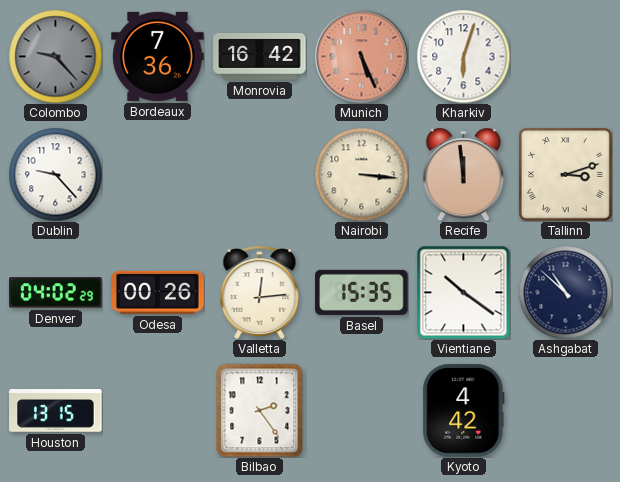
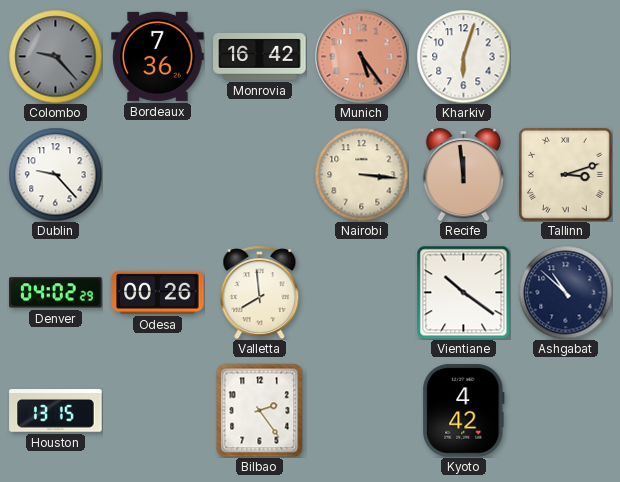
Munich: 5:26 -> 5:24
Valletta: 12:14 -> 7:59
Basel: 15:35 -> none
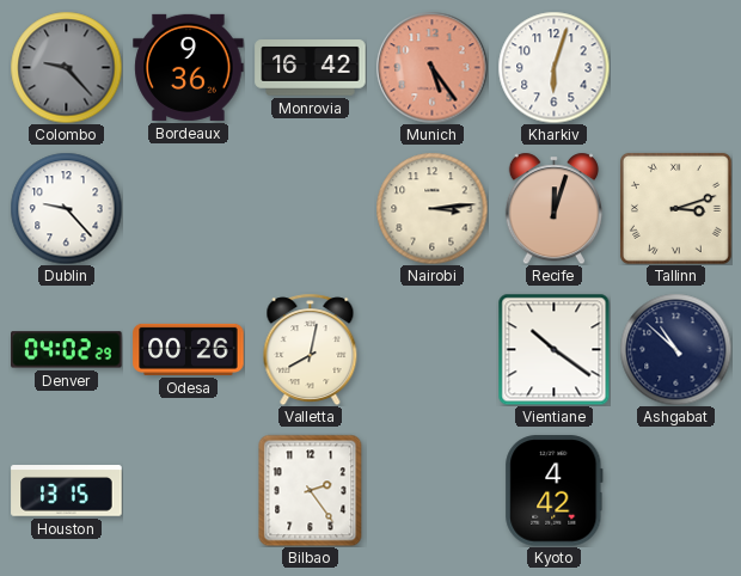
Bordeaux: 7:36 -> 9:36
Nairobi: 3:16 -> 3:14
Recife: 11:59 -> 12:03
Valletta: 7:59 -> 8:02
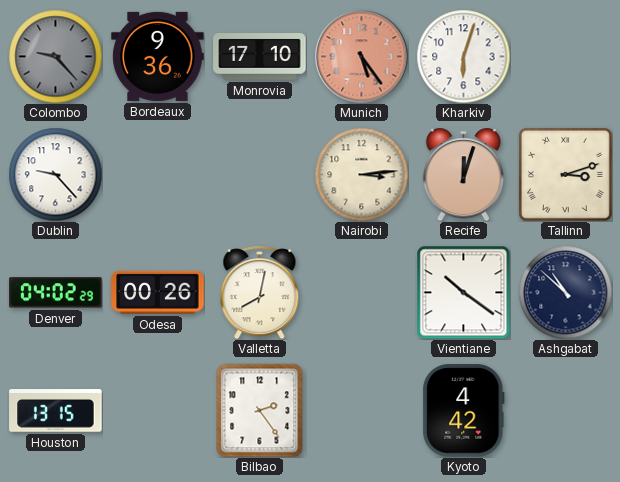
Monrovia: 16:42 -> 17:10
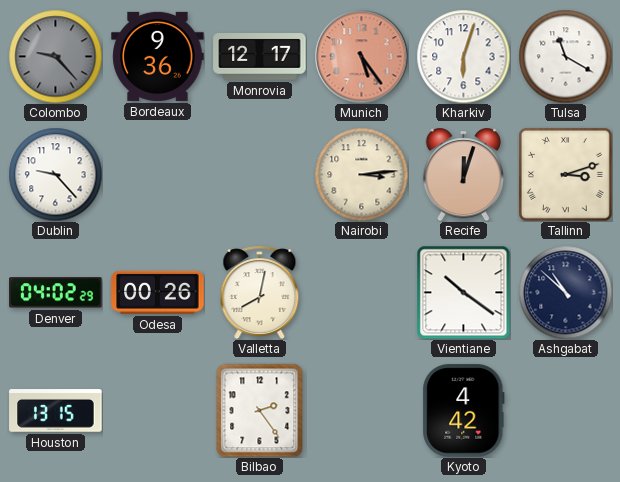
Monrovia: 17:10 -> 12:17
Tulsa: none -> 11:20
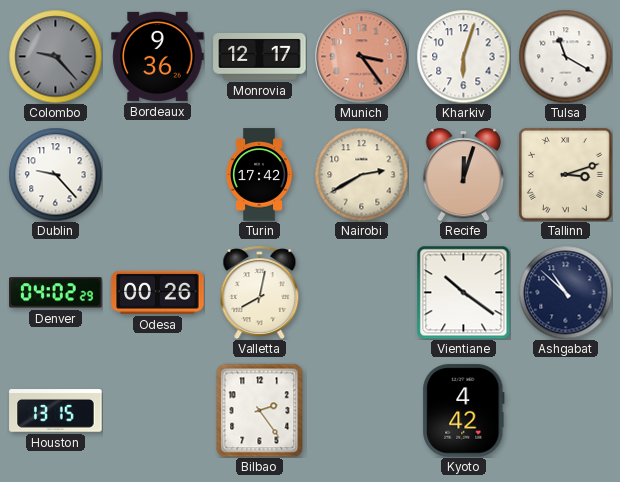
Munich: 5:24 -> 3:24
Turin: none -> 17:42
Nairobi: 3:14 -> 2:40
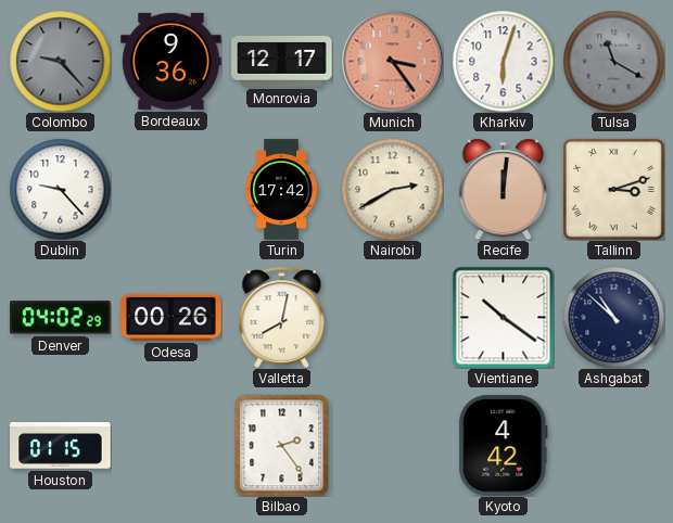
Tulsa dial: white -> grey
Recife: 12:03 -> 12:01
Houston: 13:15 -> 01:15
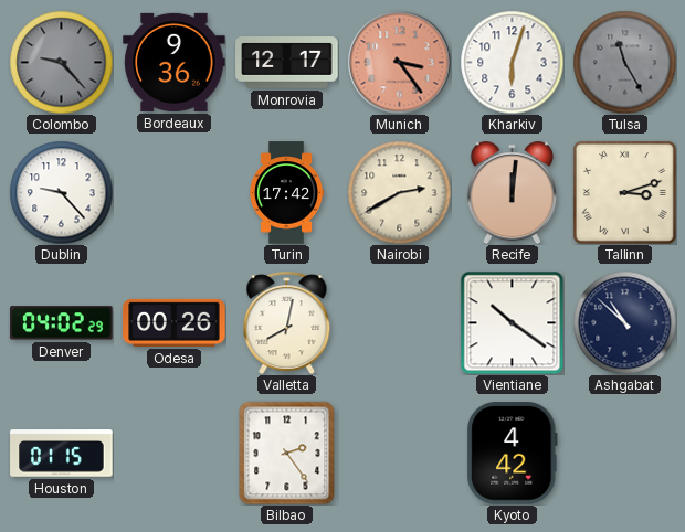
Tulsa: 11:20 -> 11:25
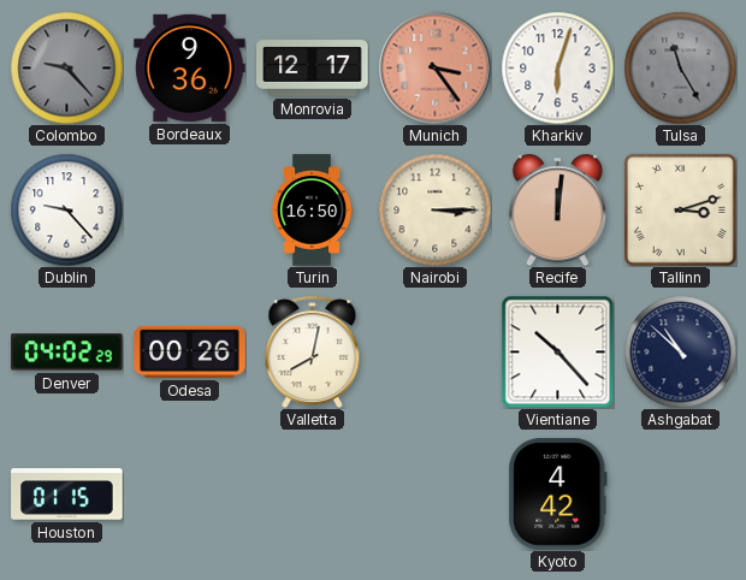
Turin: 17:42 -> 16:50
Nairobi: 2:40 -> 3:15
Vientiane: 10:21 -> 10:23
Bilbao: 2:24 -> none
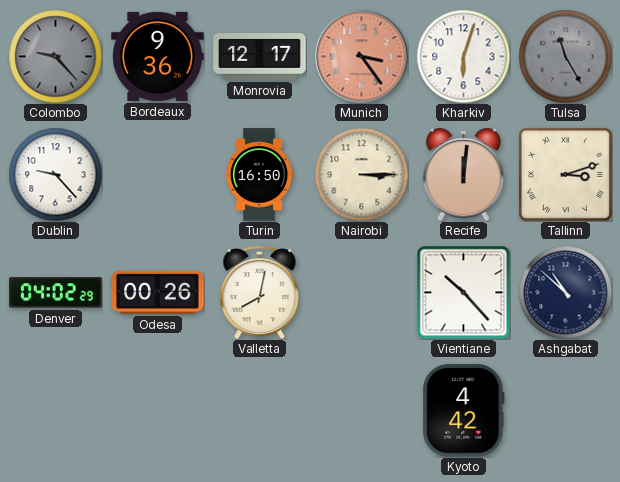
Houston: 01:15 -> none
